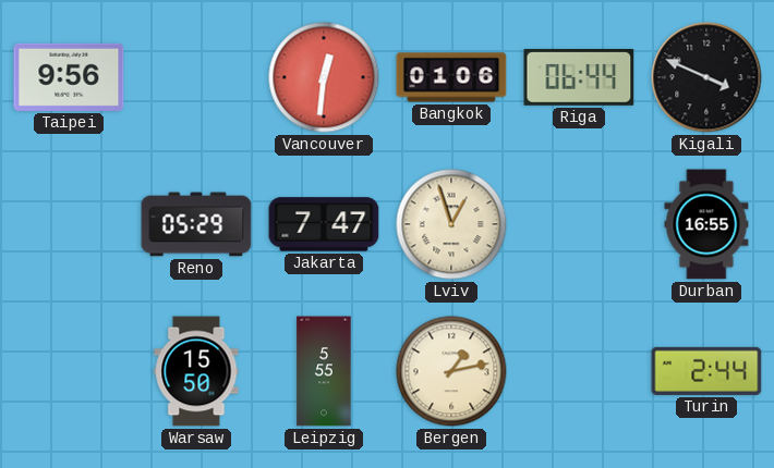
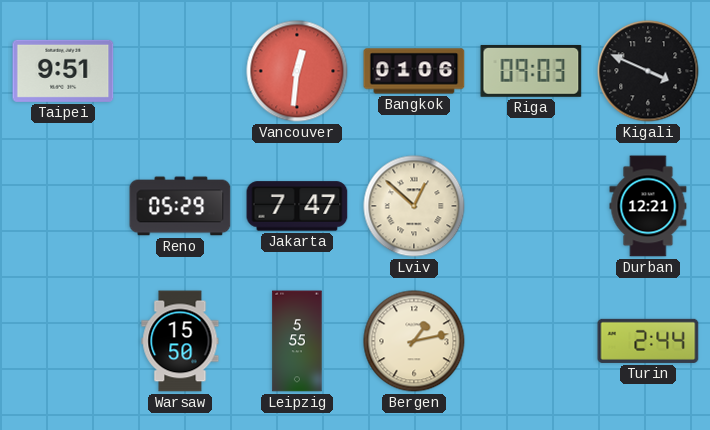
Taipei: 9:56 -> 9:51
Riga: 06:44 -> 09:03
Lviv: 12:57 -> 12:52
Durban: 16:55 -> 12:21
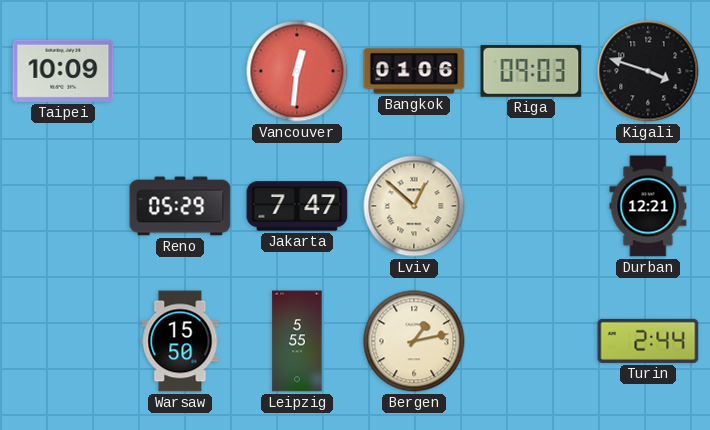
Taipei: 9:51 -> 10:09
Kigali: 3:49 -> 3:48
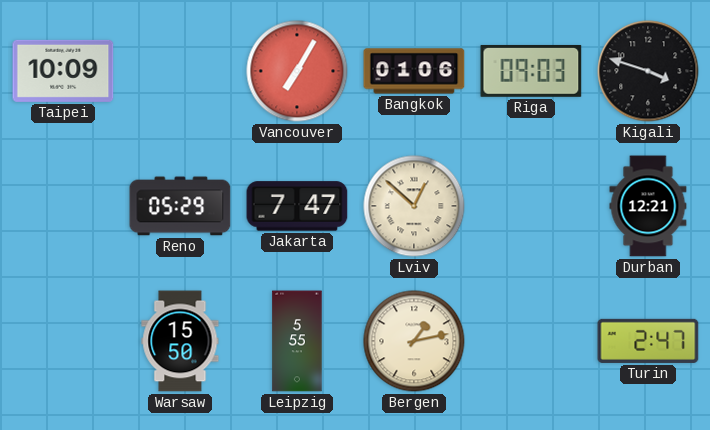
Vancouver: 12:31 -> 7:05
Turin: 2:44 -> 2:47
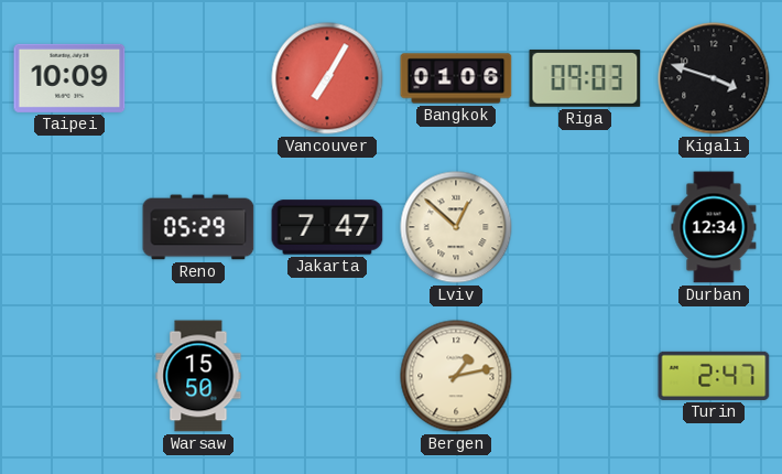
Durban: 12:21 -> 12:34
Leipzig: 5:55 -> none
